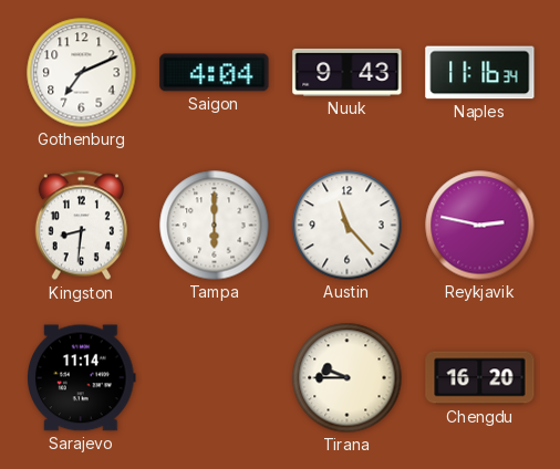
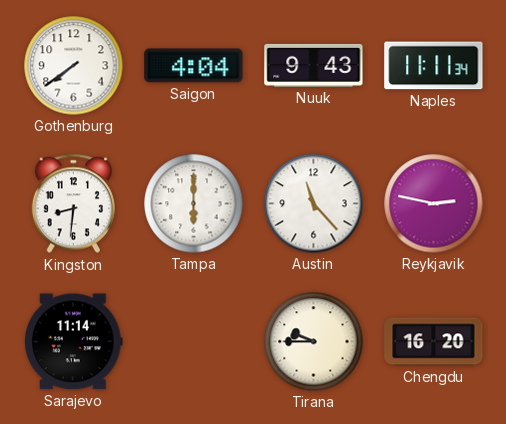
Gothenburg: 7:11 -> 7:39
Naples: 11:16 -> 11:11
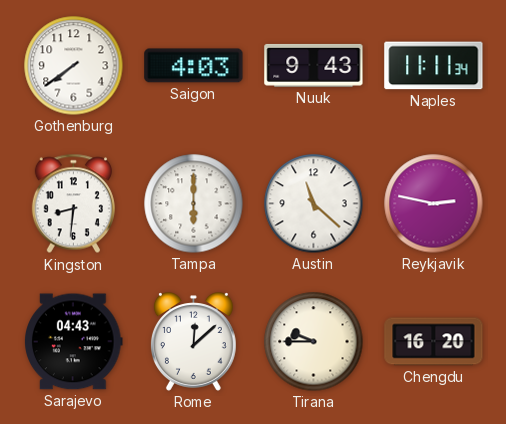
Saigon: 4:04 -> 4:03
Austin: 11:23 -> 11:22
Sarajevo: 11:14 -> 04:43
Rome: none -> 12:08
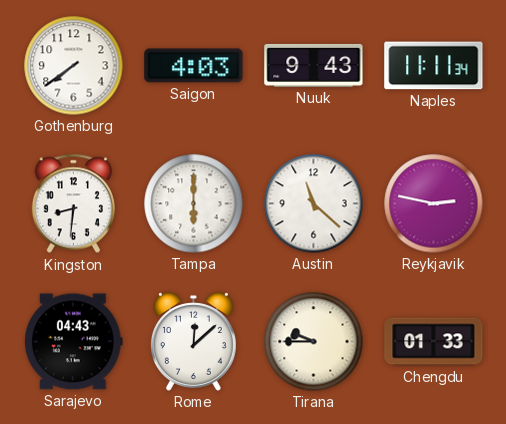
Chengdu: 16:20 -> 01:33
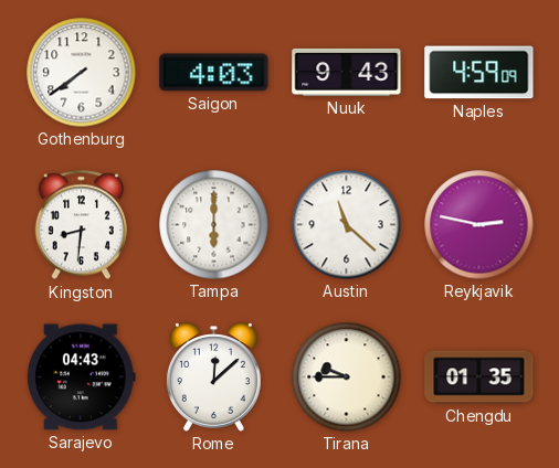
Naples: 11:11 -> 4:59
Chengdu: 01:33 -> 01:35
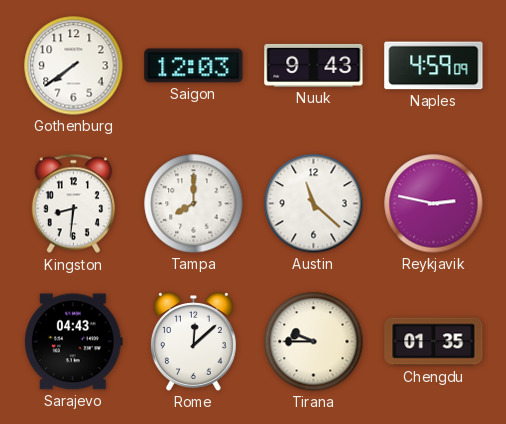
Saigon: 4:03 -> 12:03
Tampa: 6:00 -> 8:00
